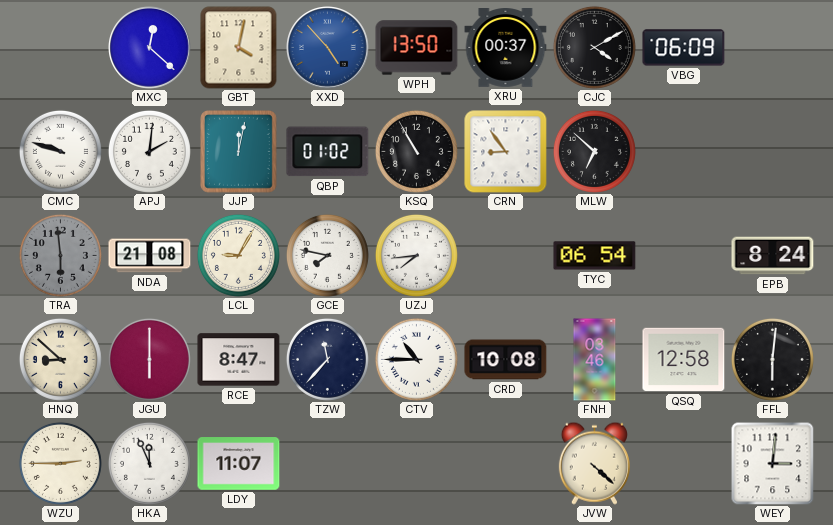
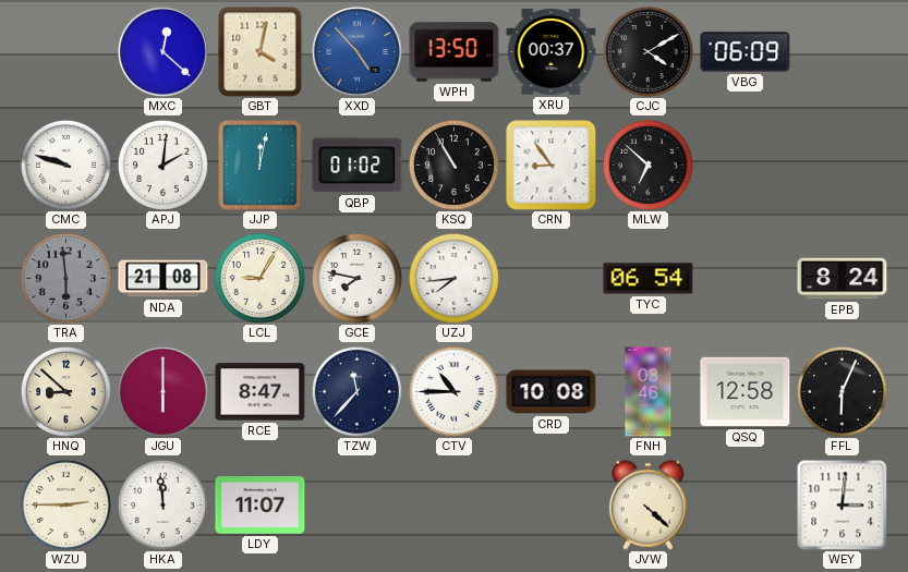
FFL: 6:01 -> 6:04
HKA: 11:56 -> 11:59
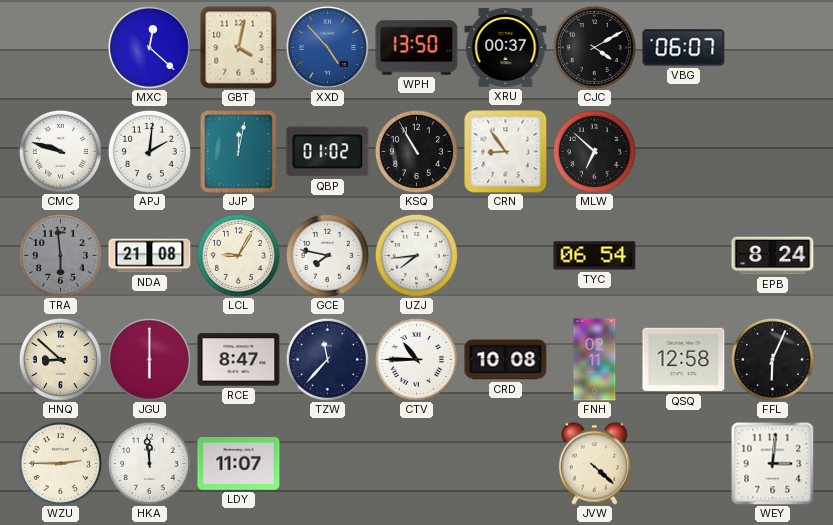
VBG: 06:09 -> 06:07
FNH: 03:46 -> 02:11
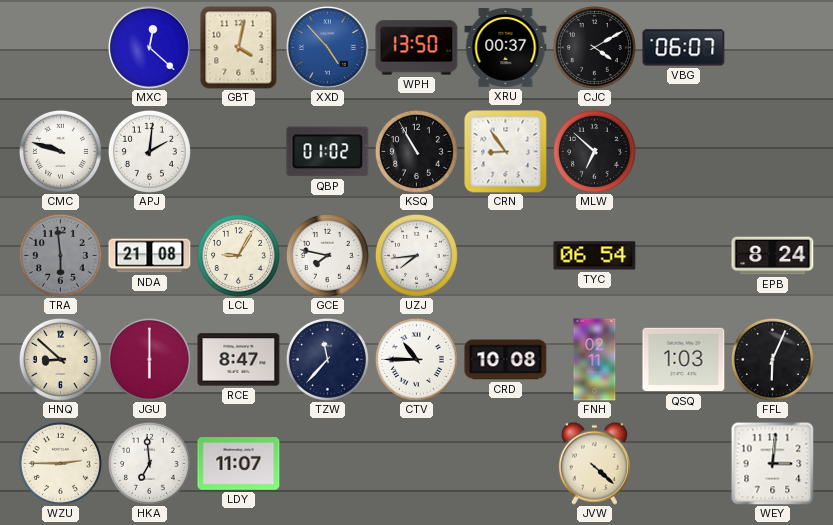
JJP: 12:02 -> none
QSQ: 12:58 -> 1:03
HKA: 11:59 -> 6:59
